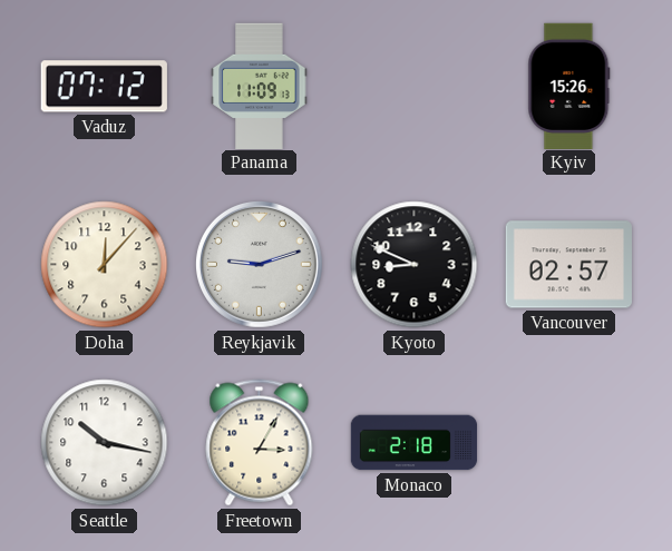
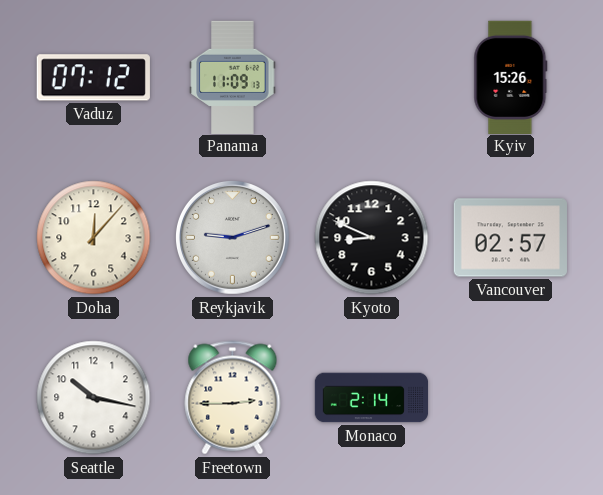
Freetown: 3:05 -> 2:45
Monaco: 2:18 -> 2:14
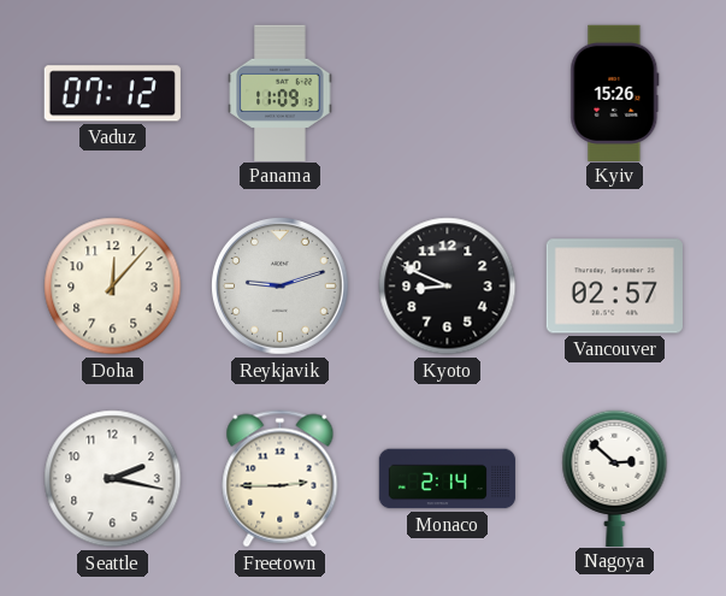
Seattle: 10:17 -> 2:17
Nagoya: none -> 2:52
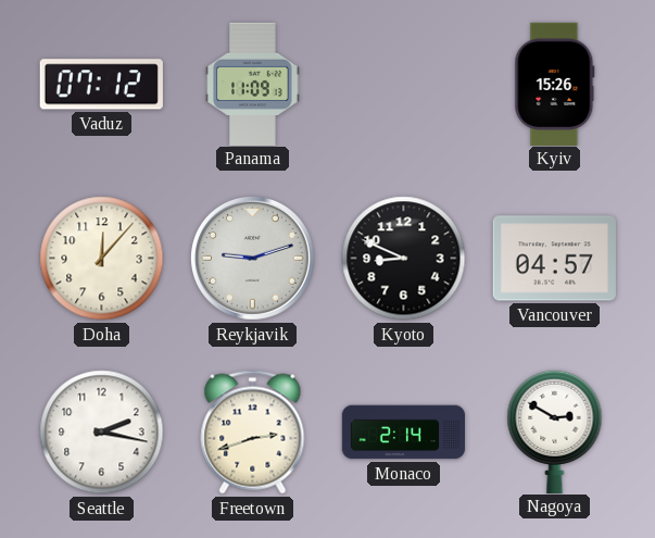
Vancouver: 02:57 -> 04:57
Freetown: 2:45 -> 2:42
Nagoya: 2:52 -> 2:50
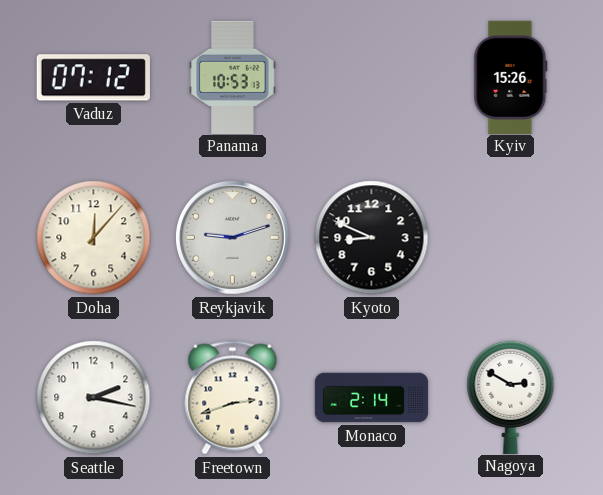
Panama: 11:09 -> 10:53
Vancouver: 04:57 -> none
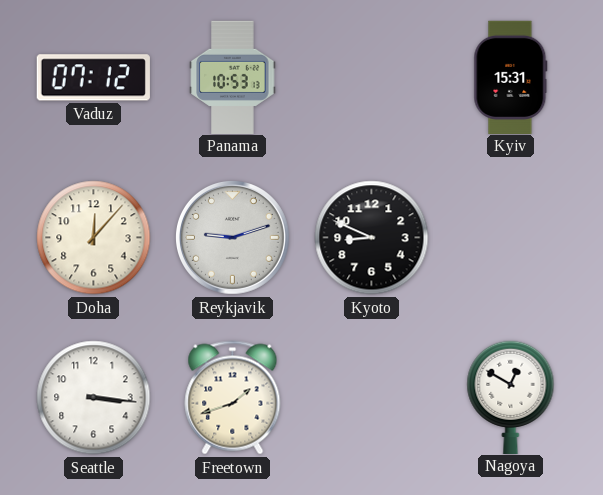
Kyiv: 15:26 -> 15:31
Seattle: 2:17 -> 3:16
Freetown: 2:42 -> 1:42
Monaco: 2:14 -> none
Nagoya: 2:50 -> 12:50
